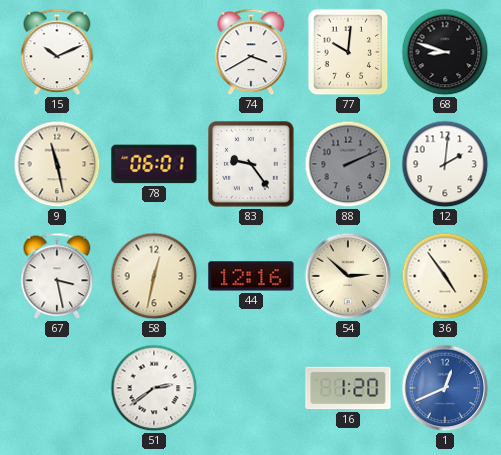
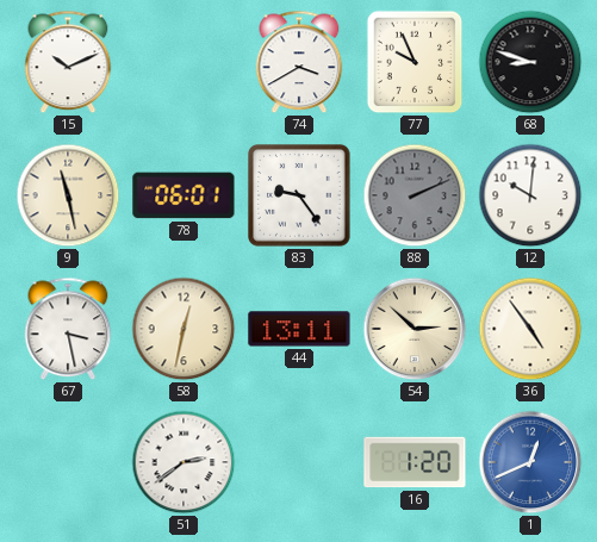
77: 10:01 -> 9:56
12: 2:01 -> 10:01
44: 12:16 -> 13:11
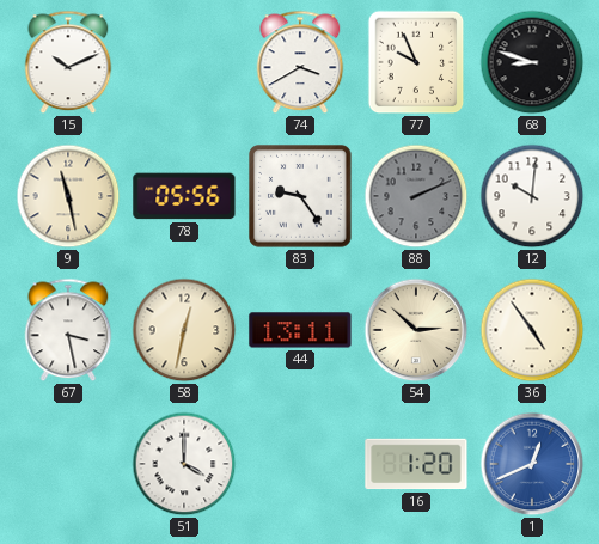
78: 06:01 -> 05:56
51: 2:39 -> 4:00
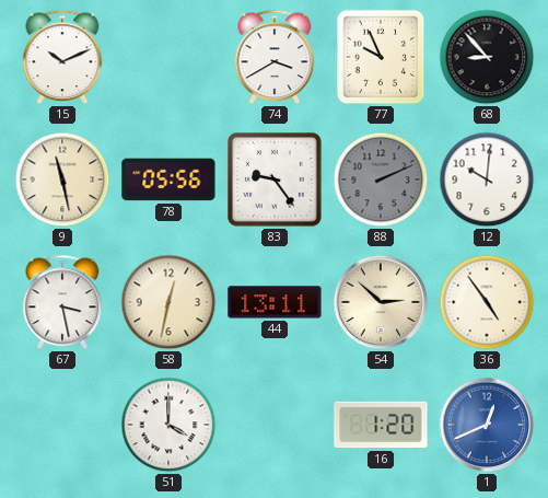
68: 8:48 -> 8:53
